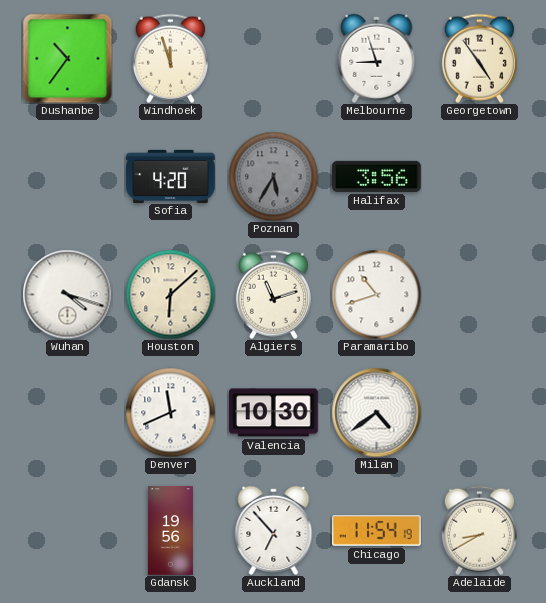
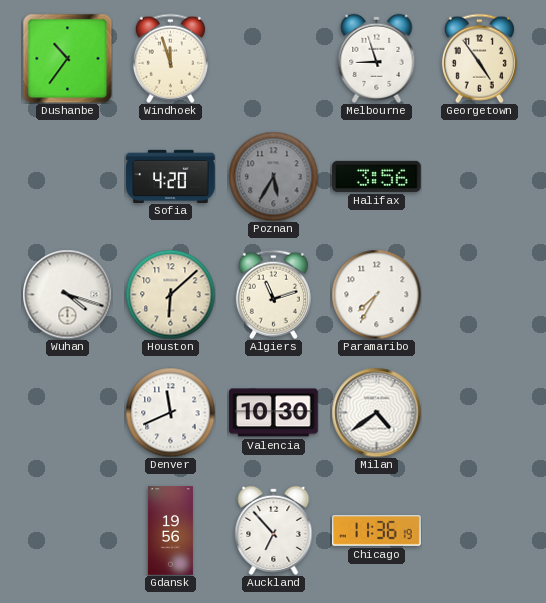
Paramaribo: 10:42 -> 7:35
Chicago: 11:54 -> 11:36
Adelaide: 8:40 -> none
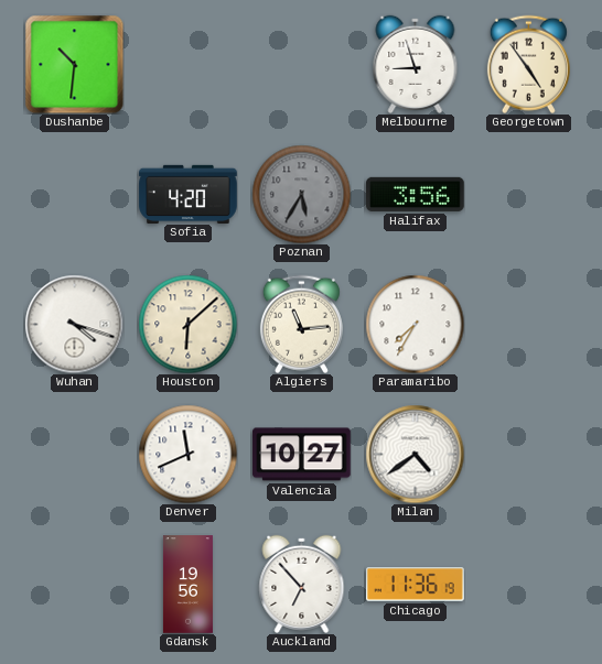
Dushanbe: 10:36 -> 10:31
Windhoek: 11:57 -> none
Algiers: 11:12 -> 11:14
Valencia: 10:30 -> 10:27
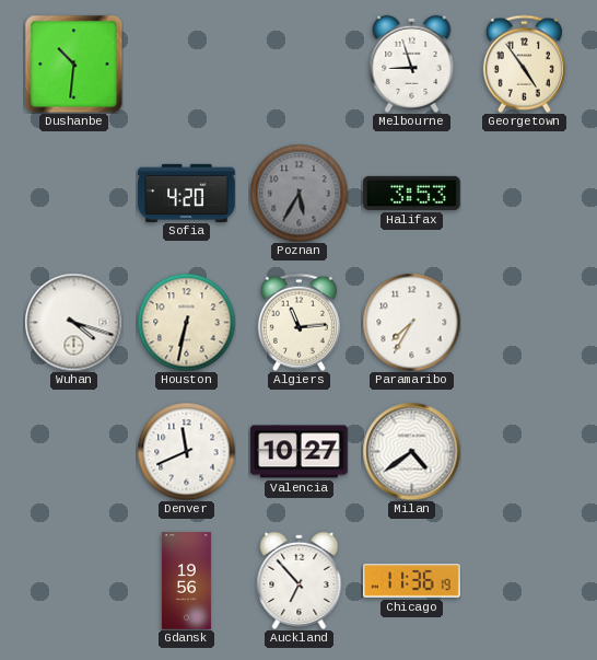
Halifax: 3:56 -> 3:53
Houston: 6:08 -> 6:32
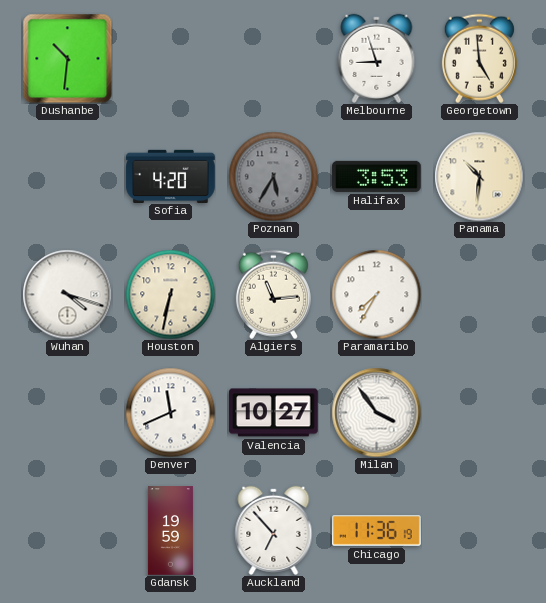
Georgetown: 4:54 -> 4:59
Panama: none -> 10:31
Milan: 4:39 -> 3:54
Gdansk: 19:56 -> 19:59
